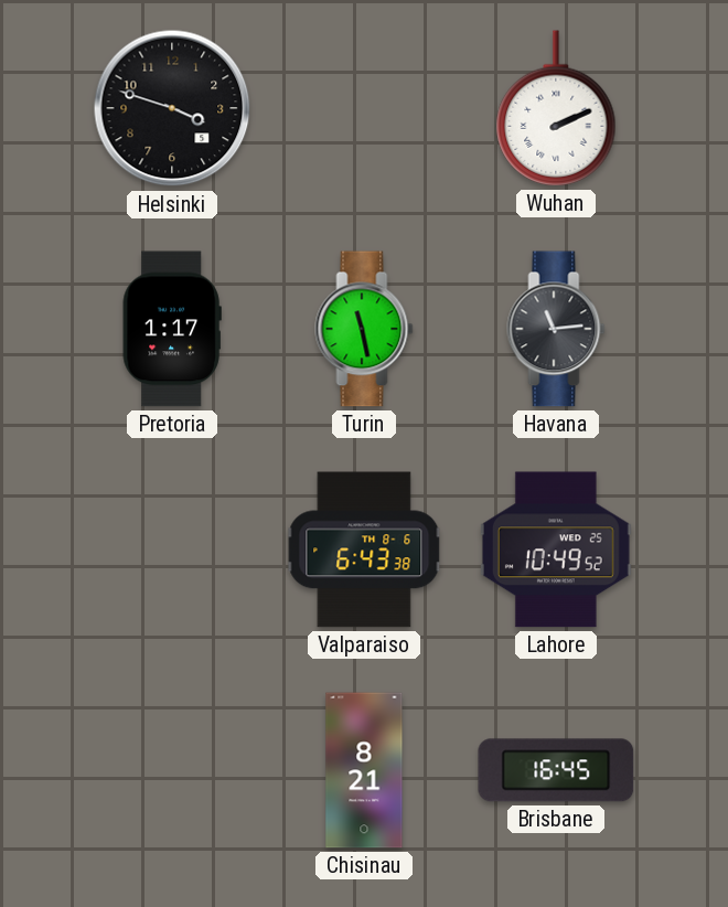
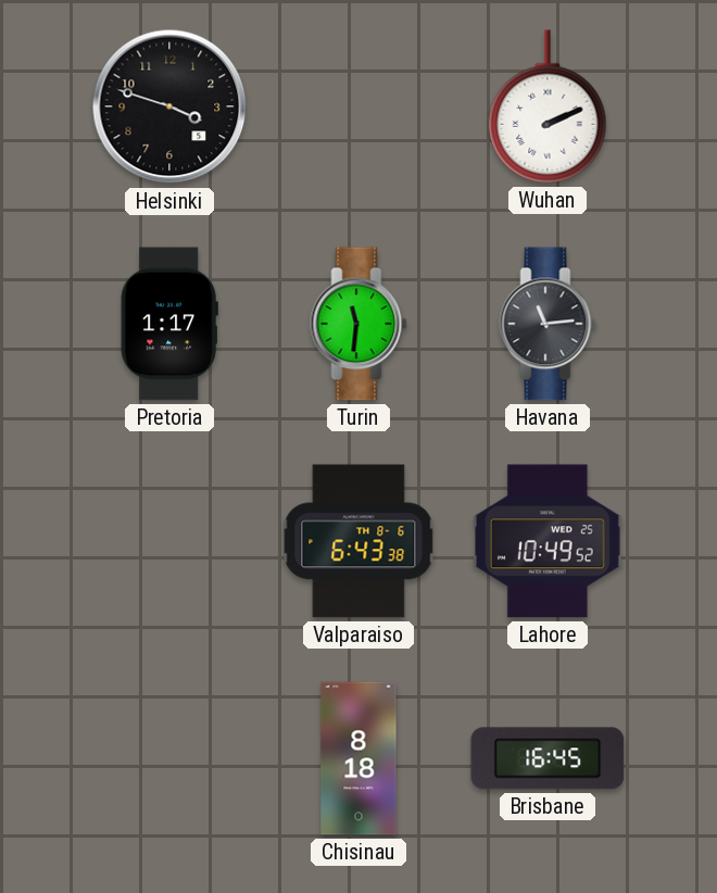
Turin: 11:28 -> 11:31
Chisinau: 8:21 -> 8:18
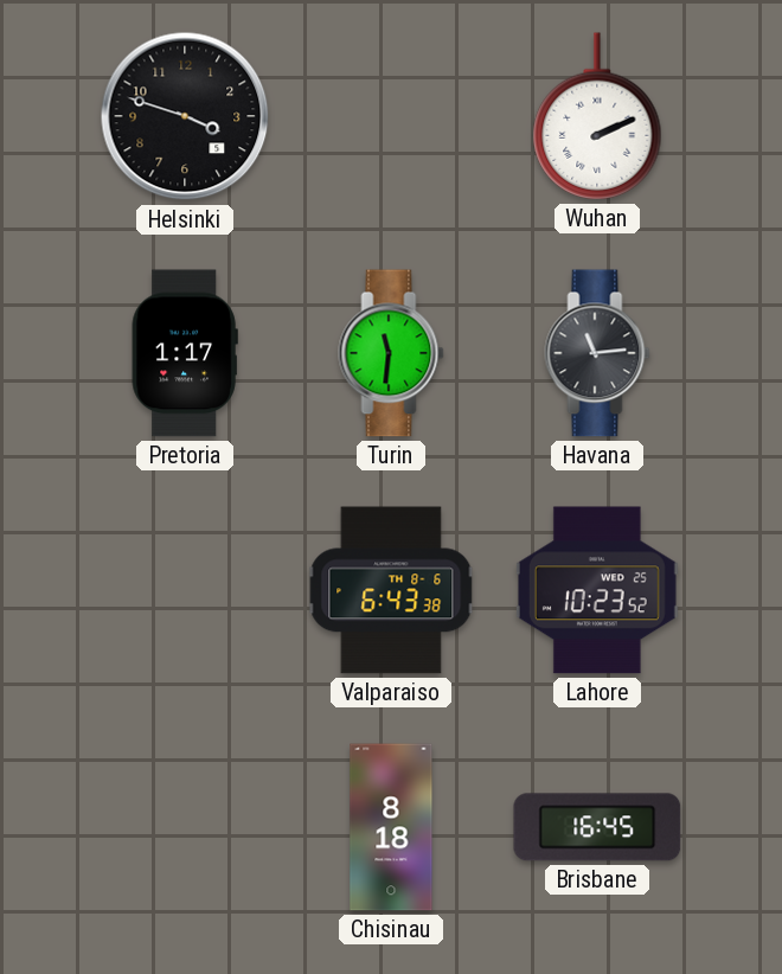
Lahore: 10:49 -> 10:23
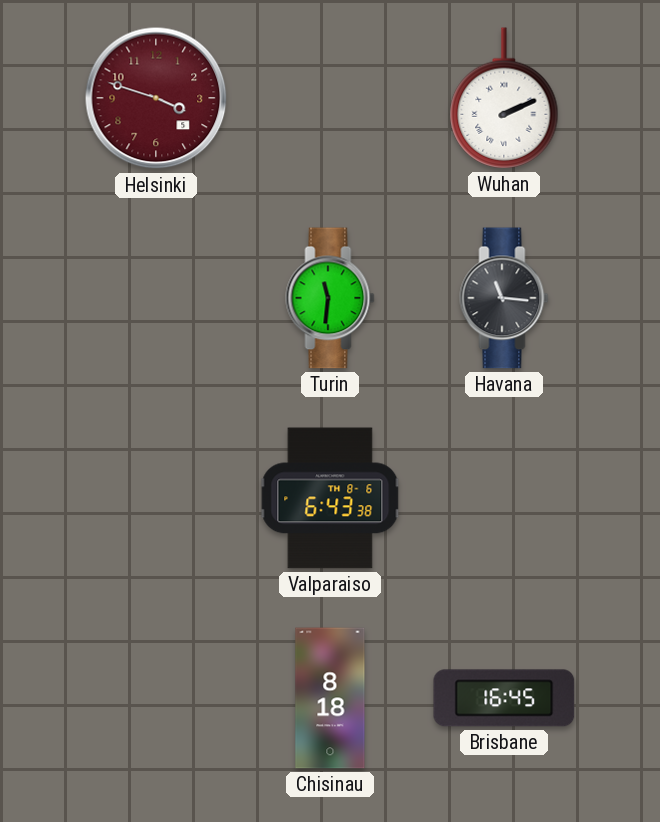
Helsinki dial: black -> burgundy
Pretoria: 1:17 -> none
Havana: 11:14 -> 11:16
Lahore: 10:23 -> none
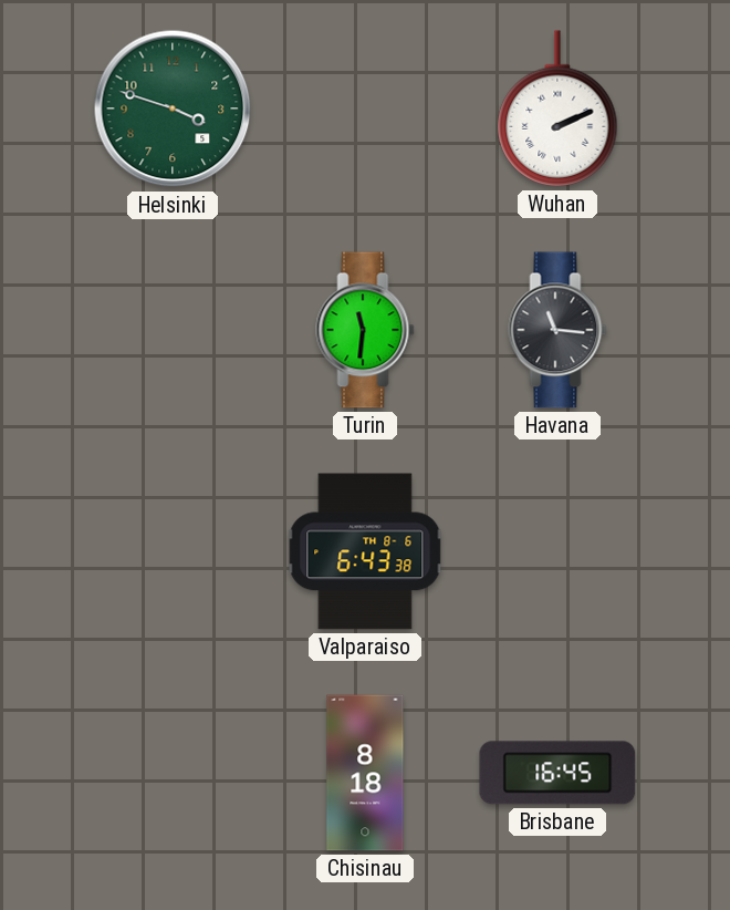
Helsinki dial: burgundy -> green
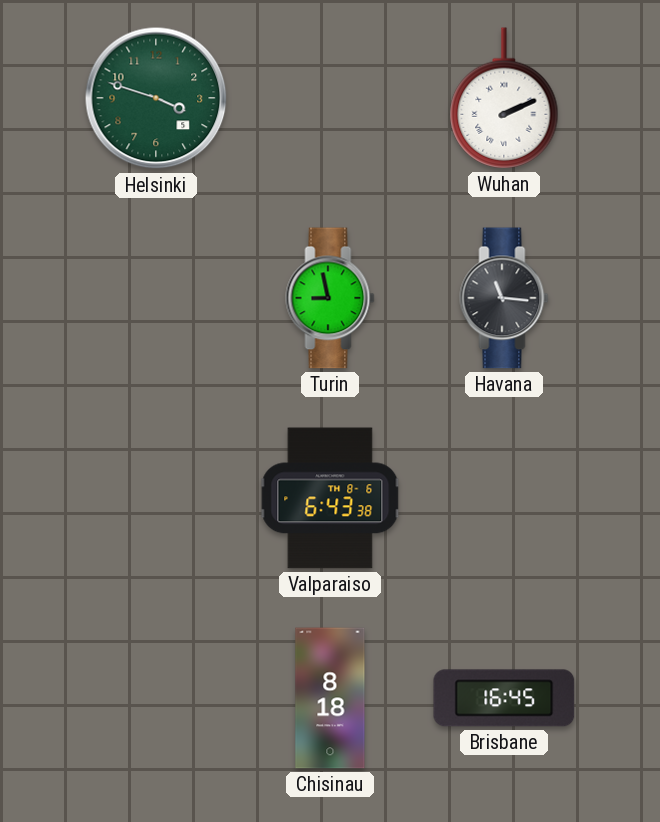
Turin: 11:31 -> 8:58
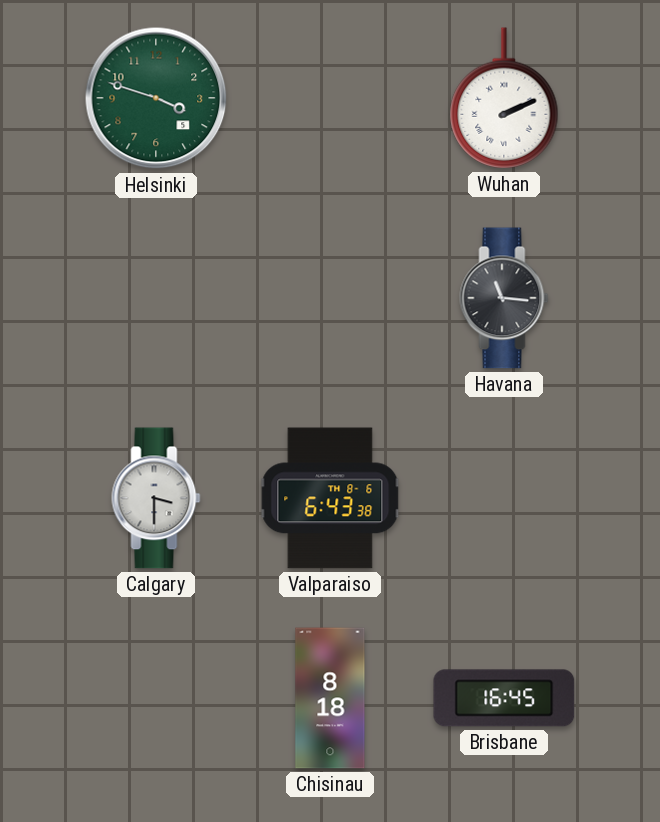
Turin: 8:58 -> none
Calgary: none -> 3:30
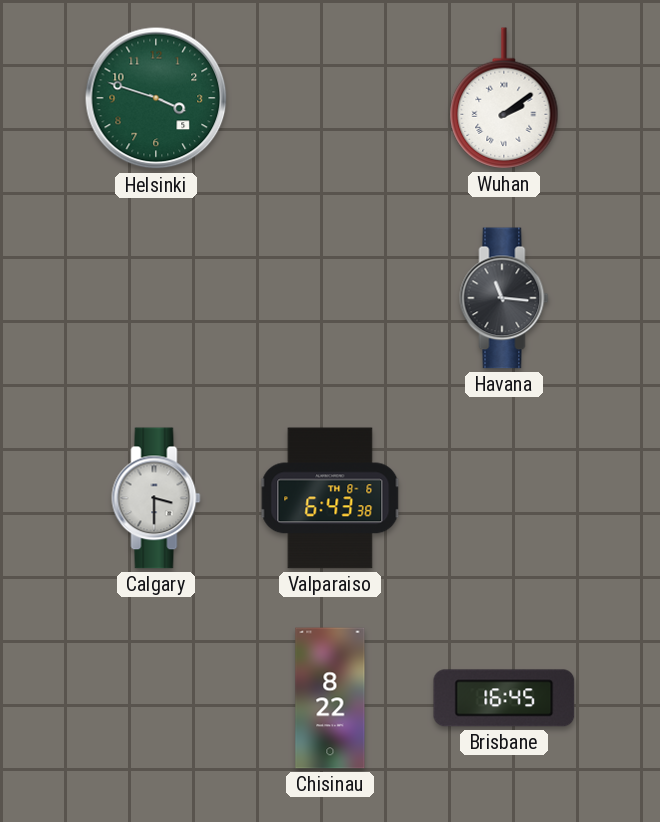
Wuhan: 2:11 -> 2:09
Chisinau: 8:18 -> 8:22
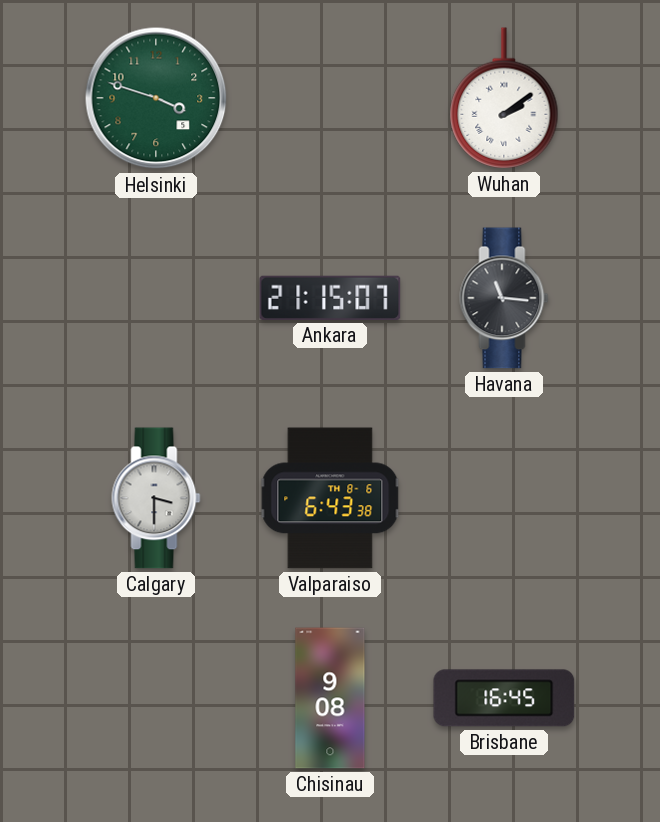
Ankara: none -> 21:15
Chisinau: 8:22 -> 9:08
